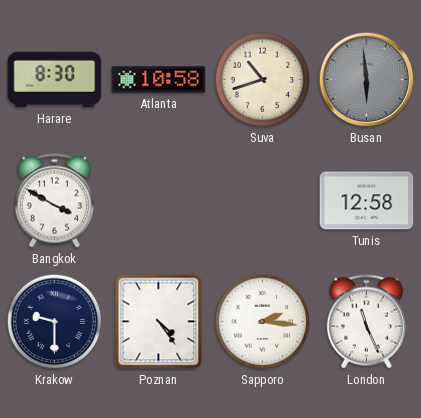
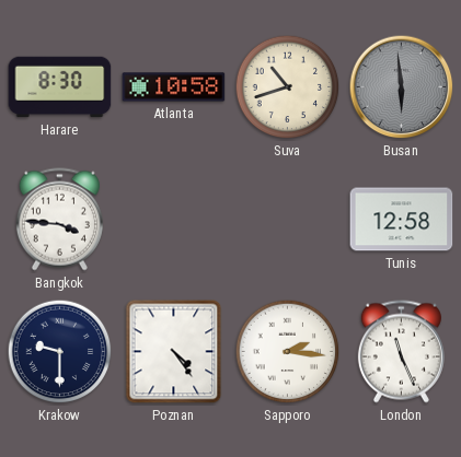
Bangkok: 3:50 -> 3:46
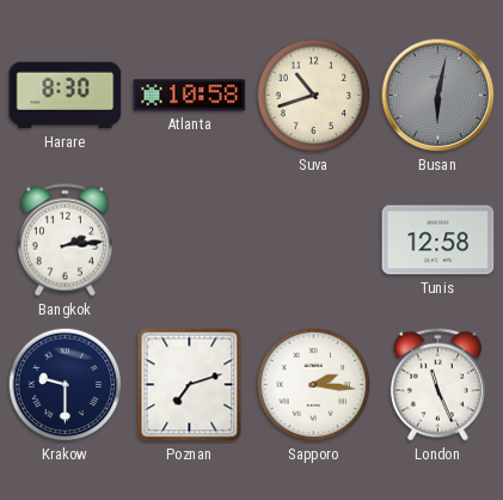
Busan: 5:59 -> 6:02
Bangkok: 3:46 -> 2:14
Poznan: 4:24 -> 7:12
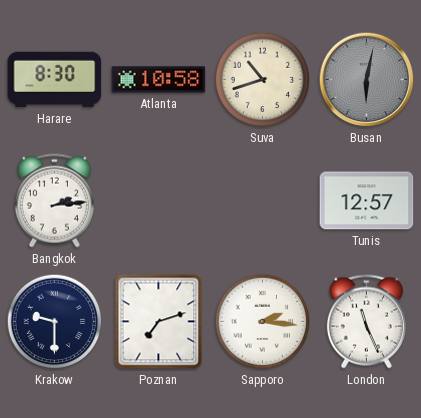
Tunis: 12:58 -> 12:57
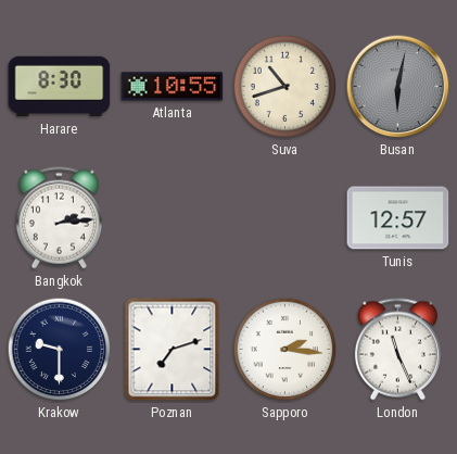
Atlanta: 10:58 -> 10:55
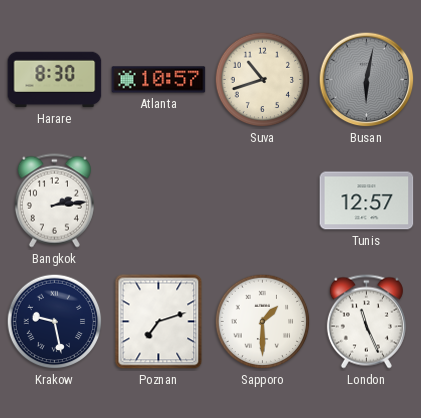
Atlanta: 10:55 -> 10:57
Krakow: 9:30 -> 9:28
Sapporo: 2:16 -> 1:30
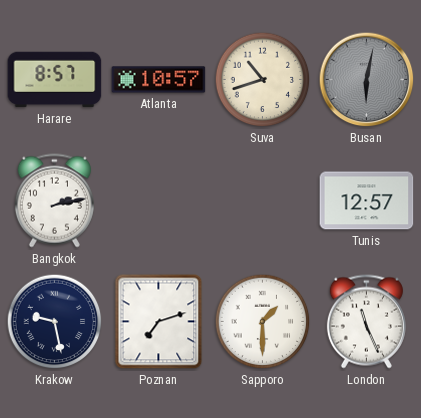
Harare: 8:30 -> 8:57
Bangkok: 2:14 -> 2:13
